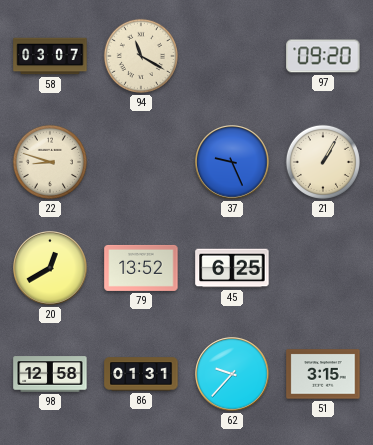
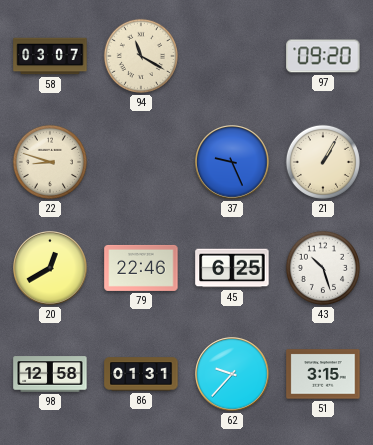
79: 13:52 -> 22:46
43: none -> 10:27
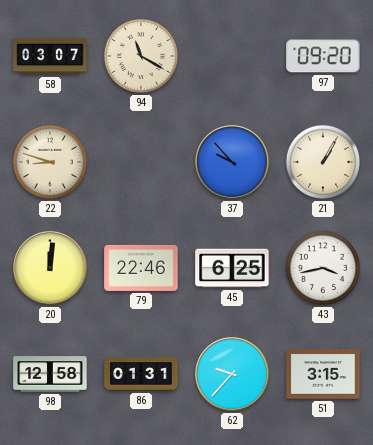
37: 9:26 -> 9:53
20: 12:40 -> 12:01
43: 10:27 -> 3:43
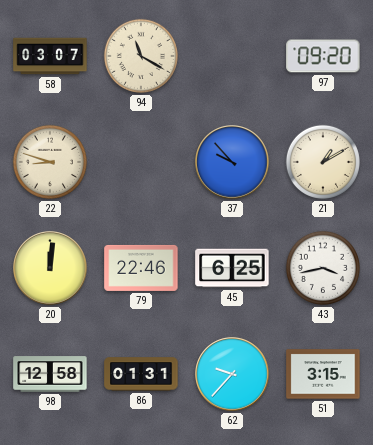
21: 1:05 -> 1:10
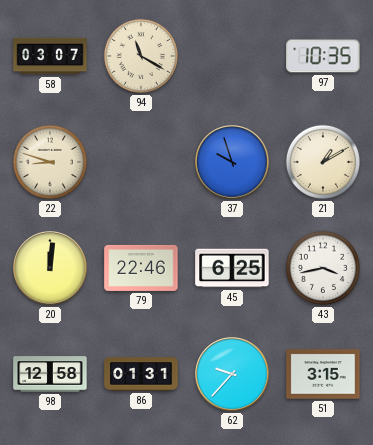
97: 09:20 -> 10:35
37: 9:53 -> 9:57
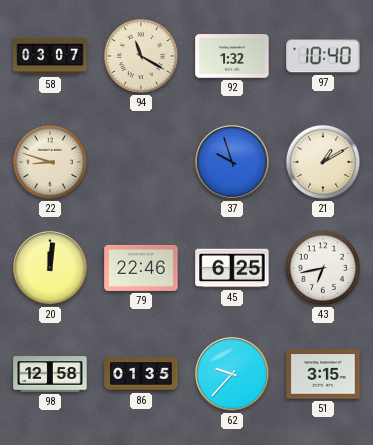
92: none -> 1:32
97: 10:35 -> 10:40
43: 3:43 -> 6:43
86: 01:31 -> 01:35
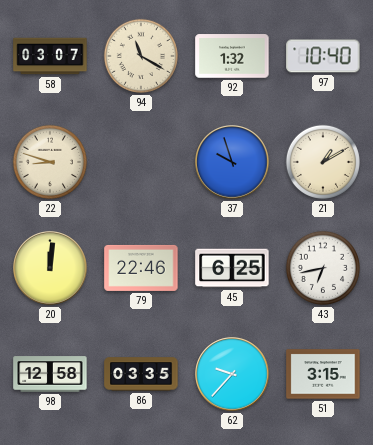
86: 01:35 -> 03:35
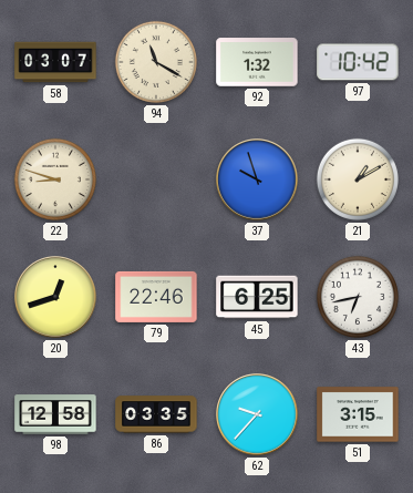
97: 10:40 -> 10:42
20: 12:01 -> 12:42
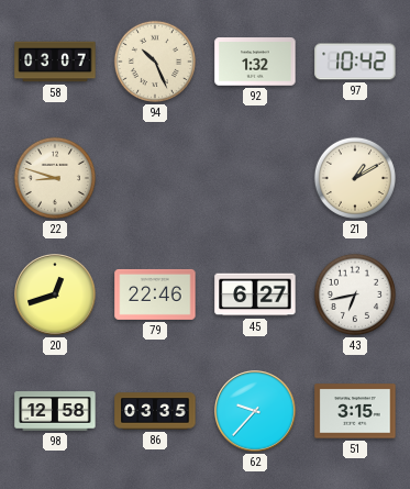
94: 11:20 -> 10:26
37: 9:57 -> none
45: 6:25 -> 6:27
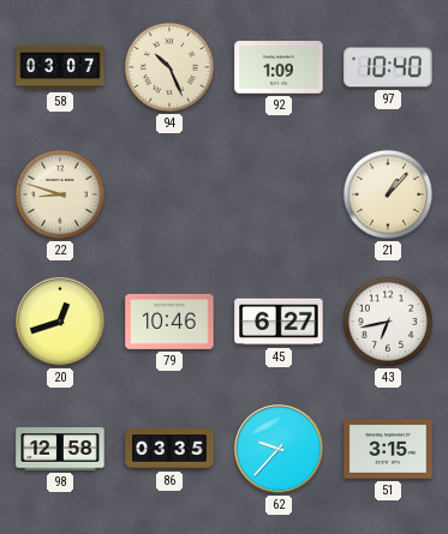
92: 1:32 -> 1:09
97: 10:42 -> 10:40
21: 1:10 -> 1:07
79: 22:46 -> 10:46
